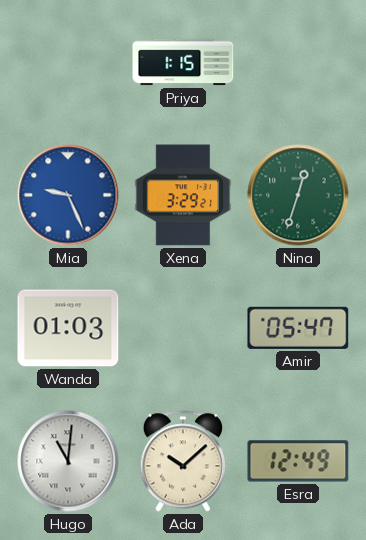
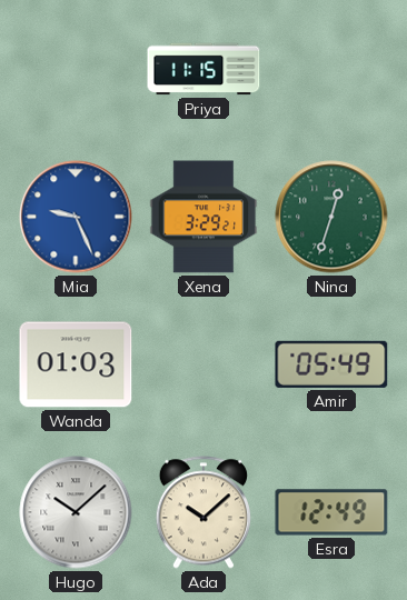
Priya: 1:15 -> 11:15
Amir: 05:47 -> 05:49
Hugo: 11:01 -> 10:08
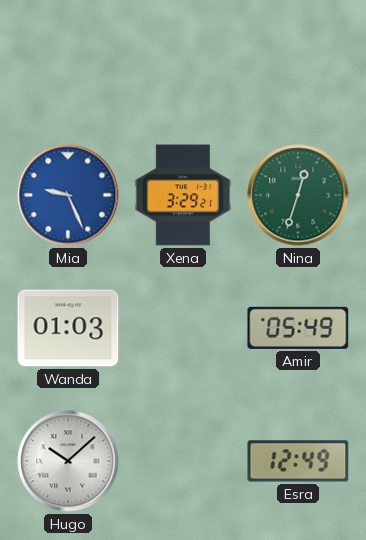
Priya: 11:15 -> none
Ada: 10:08 -> none
